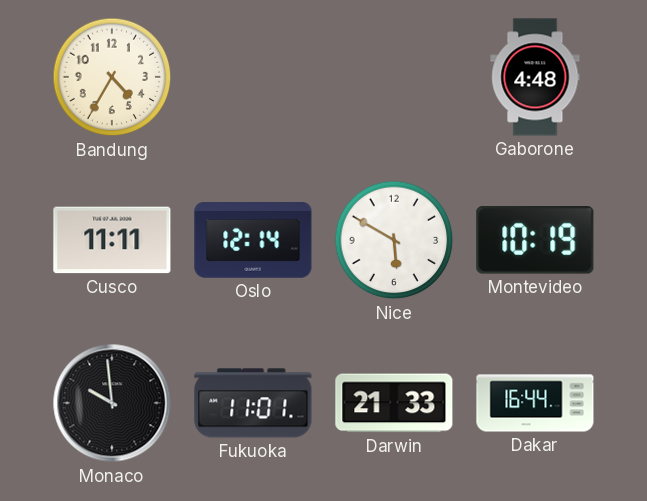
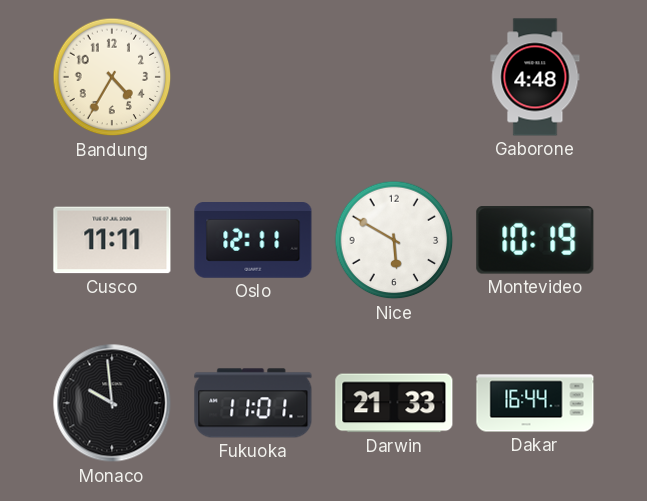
Oslo: 12:14 -> 12:11
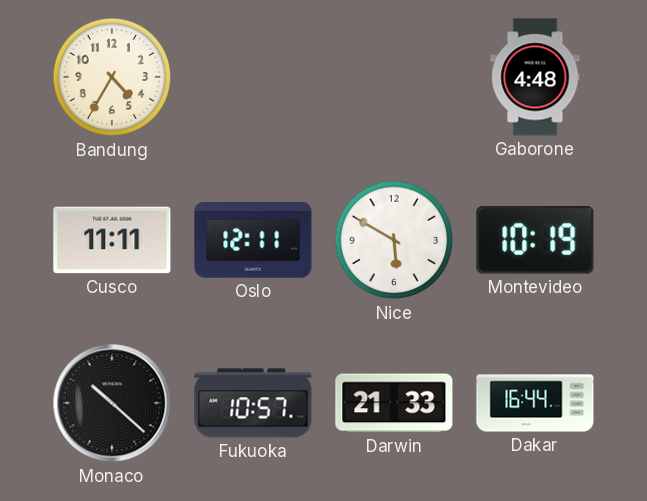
Monaco: 9:59 -> 10:22
Fukuoka: 11:01 -> 10:57
